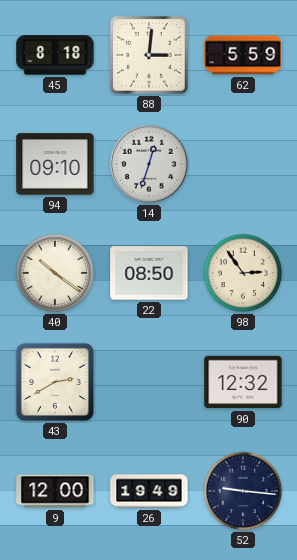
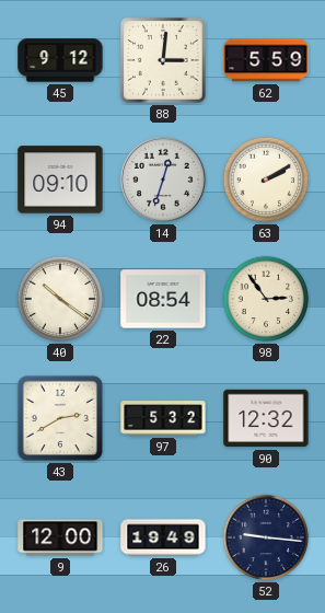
45: 8:18 -> 9:12
63: none -> 2:10
22: 08:50 -> 08:54
97: none -> 5:32
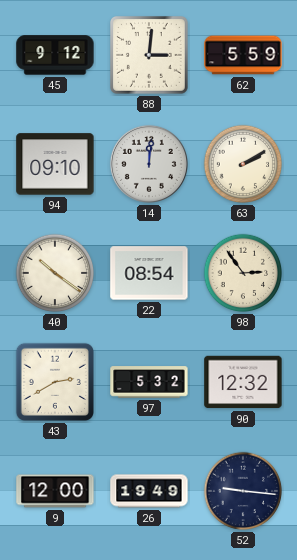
14: 12:33 -> 12:01
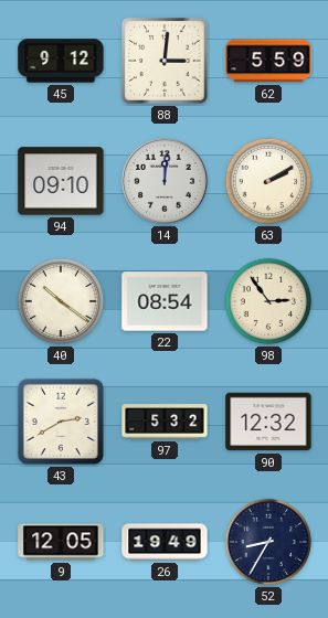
9: 12:00 -> 12:05
52: 9:16 -> 8:35
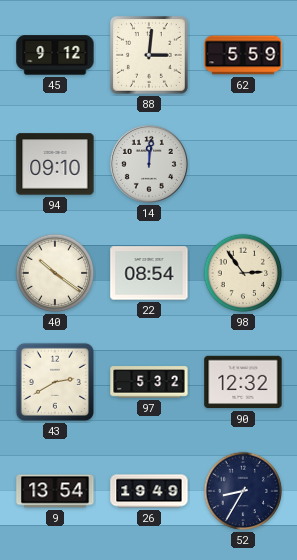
63: 2:10 -> none
9: 12:05 -> 13:54
